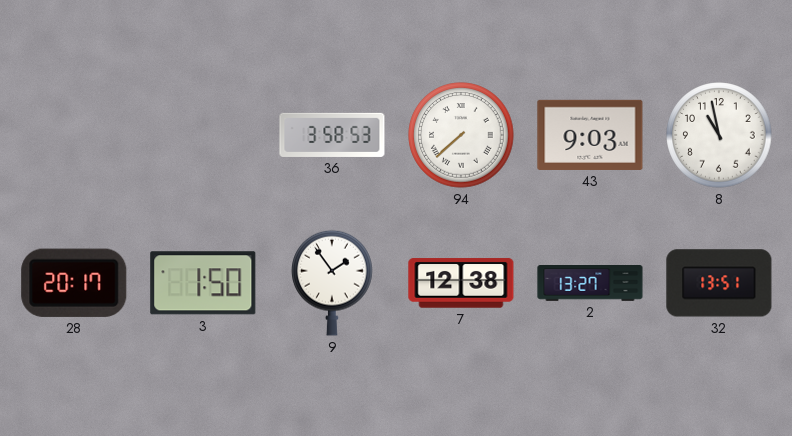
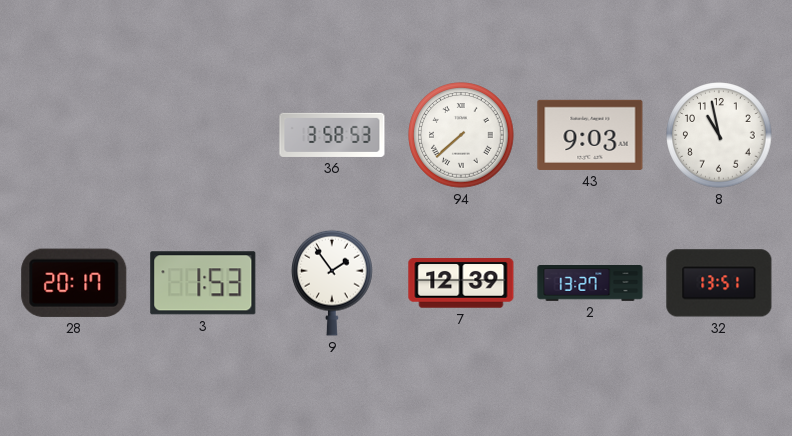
3: 1:50 -> 1:53
7: 12:38 -> 12:39
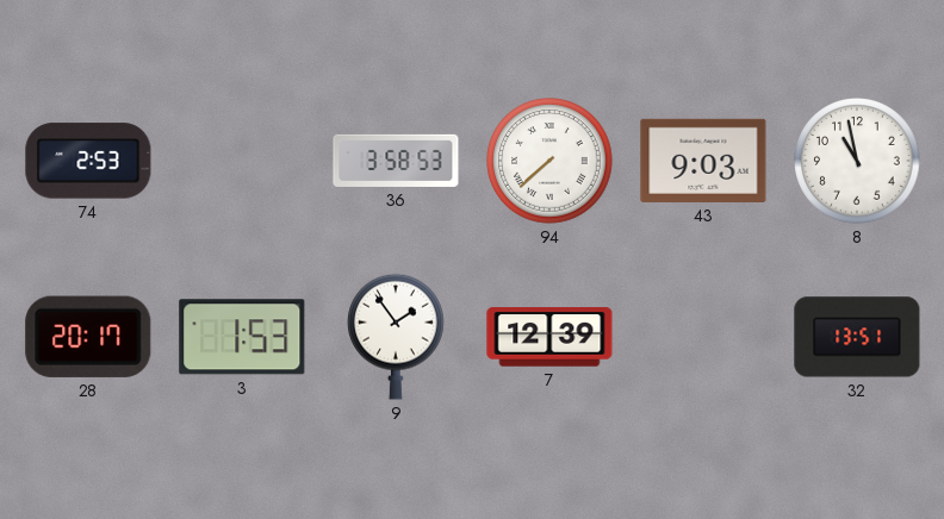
74: none -> 2:53
2: 13:27 -> none
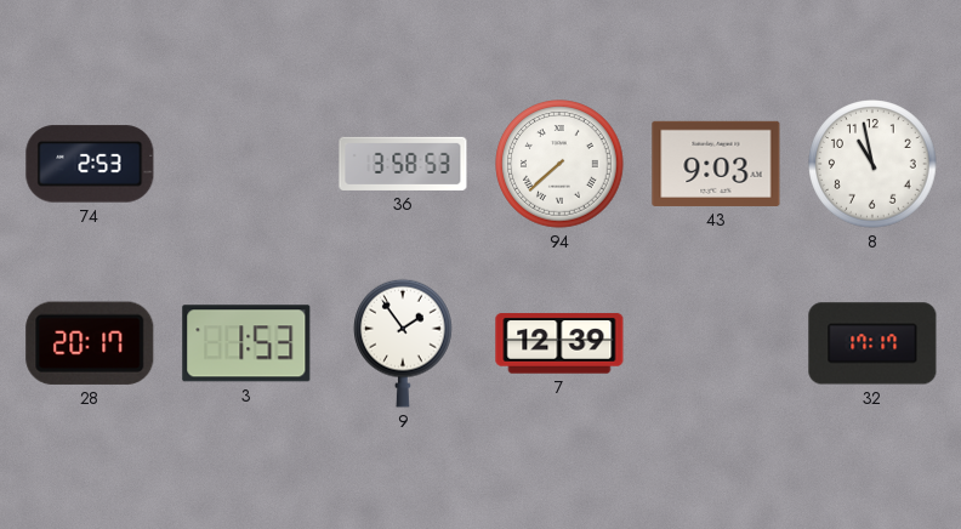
32: 13:51 -> 17:17
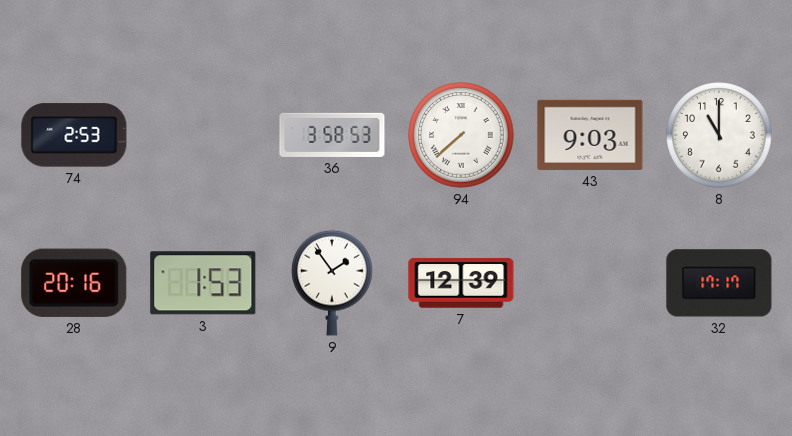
8: 10:58 -> 11:00
28: 20:17 -> 20:16
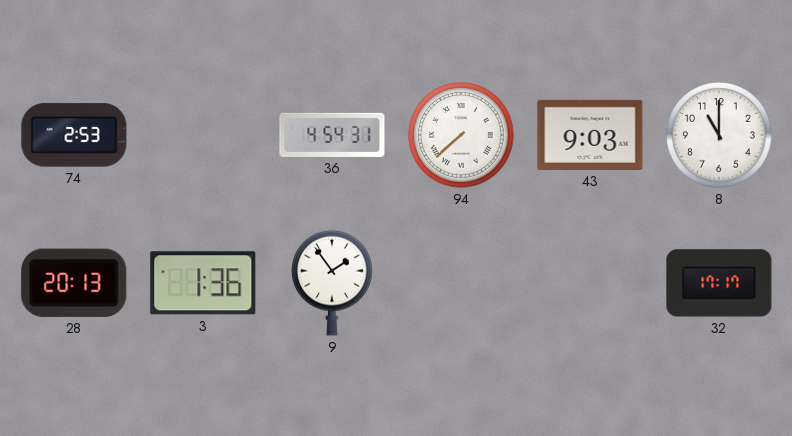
36: 3:58 -> 4:54
28: 20:16 -> 20:13
3: 1:53 -> 1:36
7: 12:39 -> none
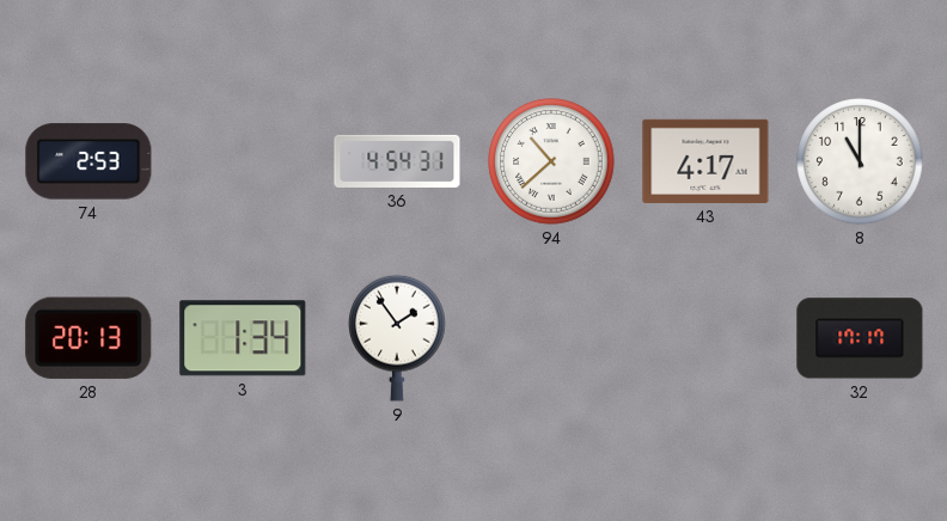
94: 7:38 -> 10:38
43: 9:03 -> 4:17
3: 1:36 -> 1:34
